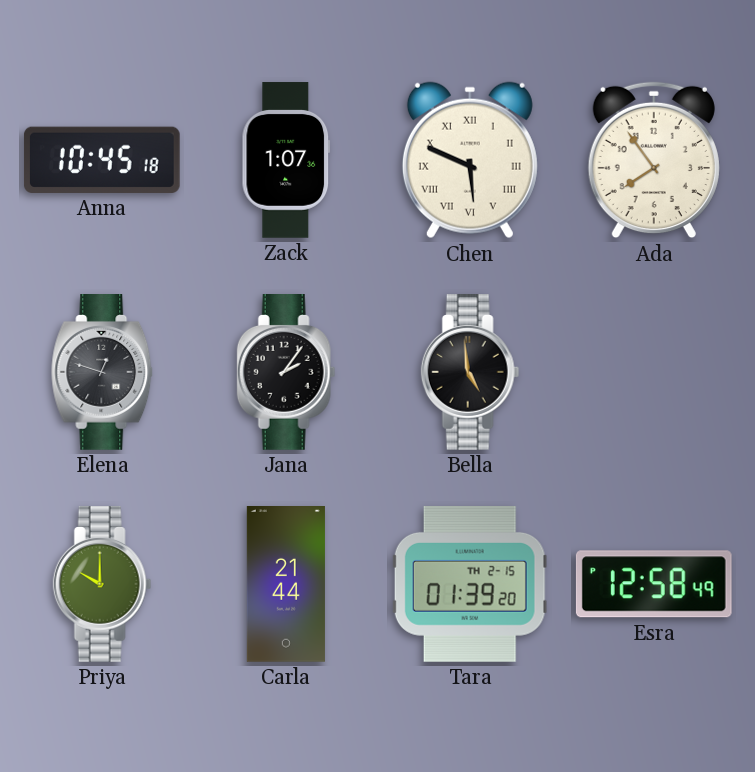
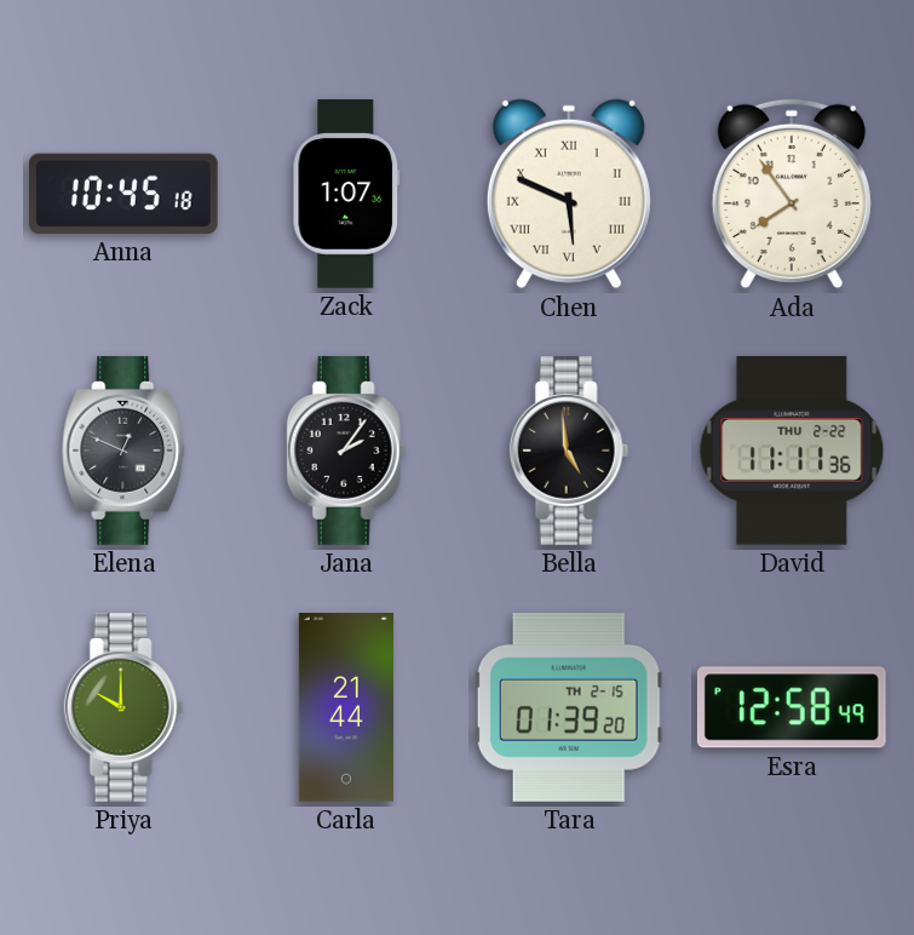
Elena: 12:48 -> 12:49
David: none -> 11:11
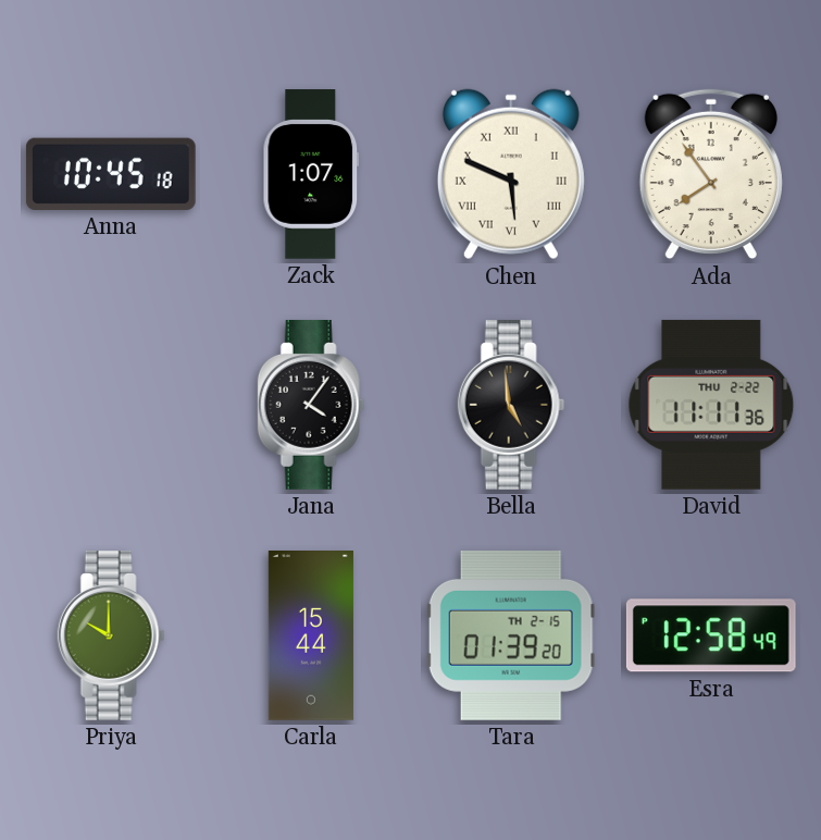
Elena: 12:49 -> none
Jana: 2:06 -> 4:06
Carla: 21:44 -> 15:44
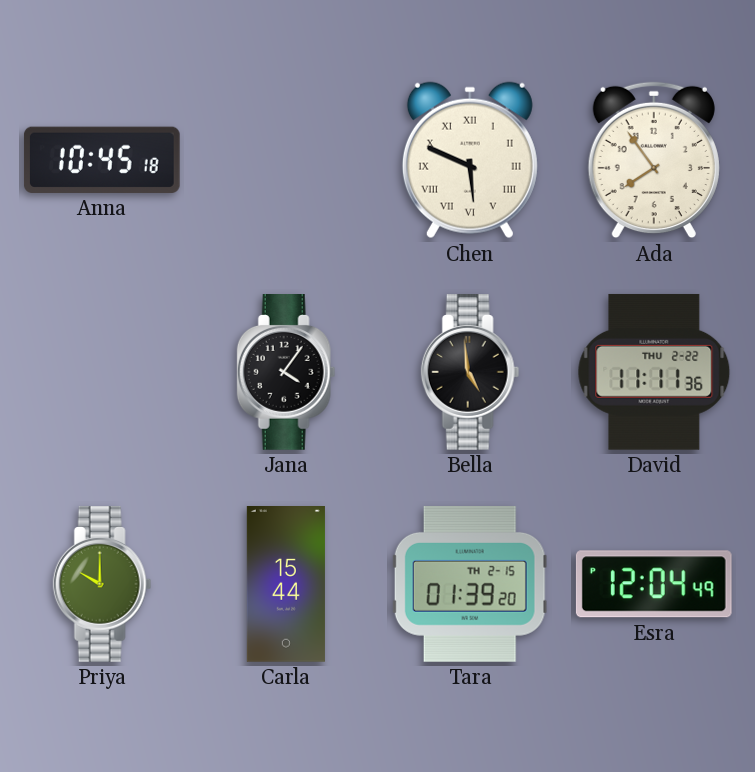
Zack: 1:07 -> none
Esra: 12:58 -> 12:04
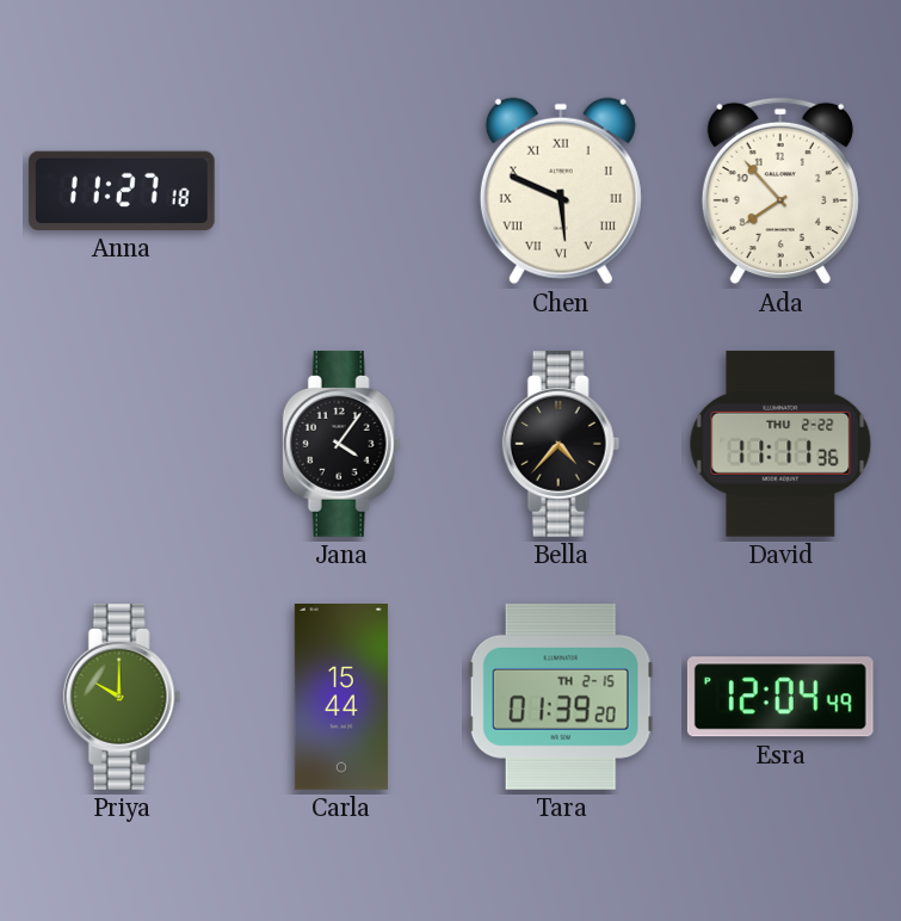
Anna: 10:45 -> 11:27
Ada: 7:54 -> 7:53
Bella: 4:59 -> 4:37
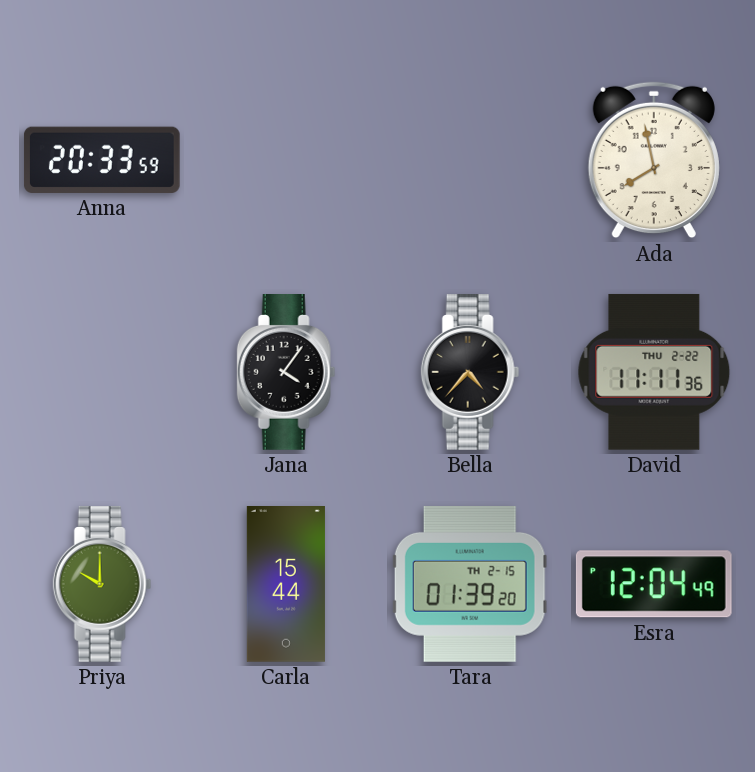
Anna: 11:27 -> 20:33
Chen: 5:49 -> none
Ada: 7:53 -> 7:58
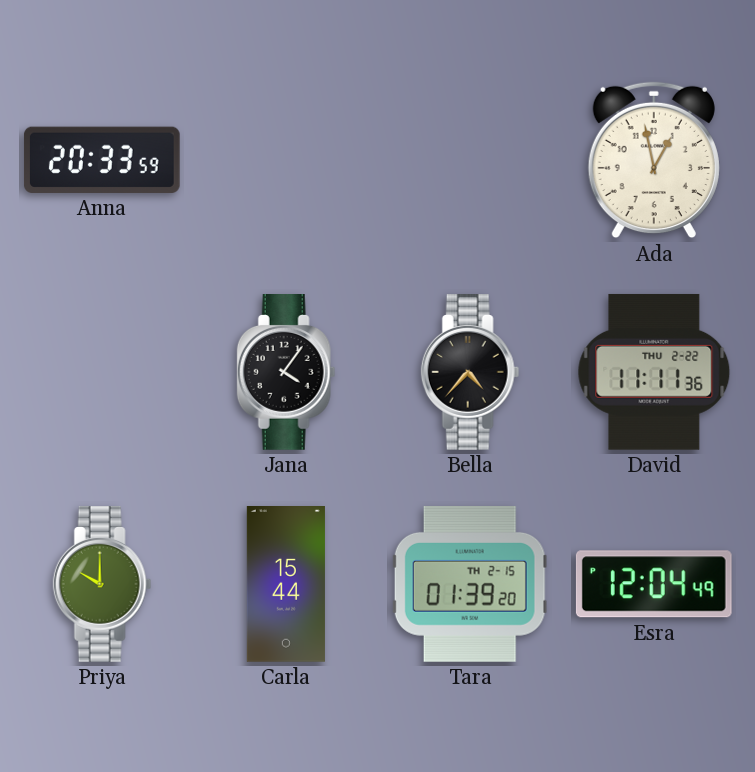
Ada: 7:58 -> 12:58
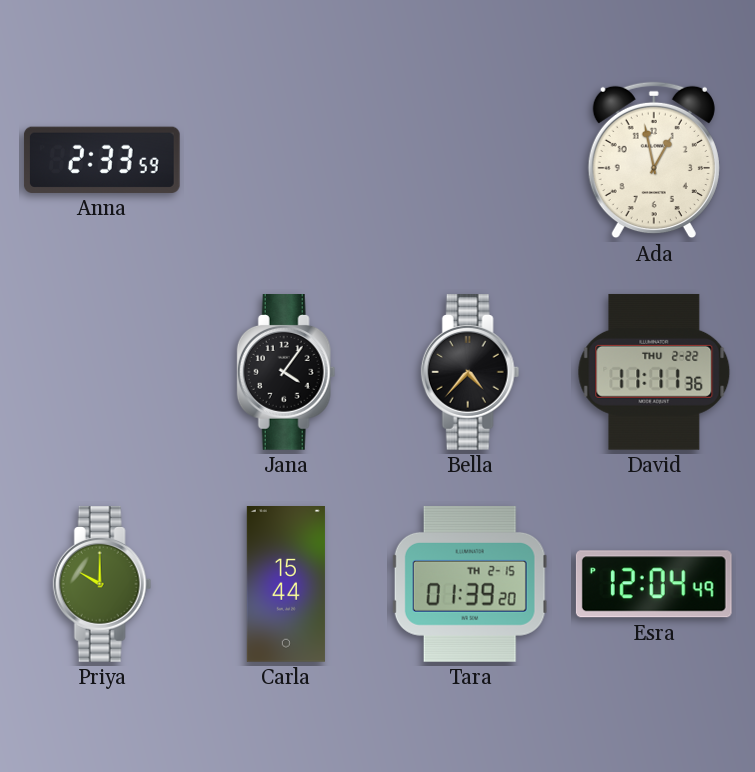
Anna: 20:33 -> 2:33
